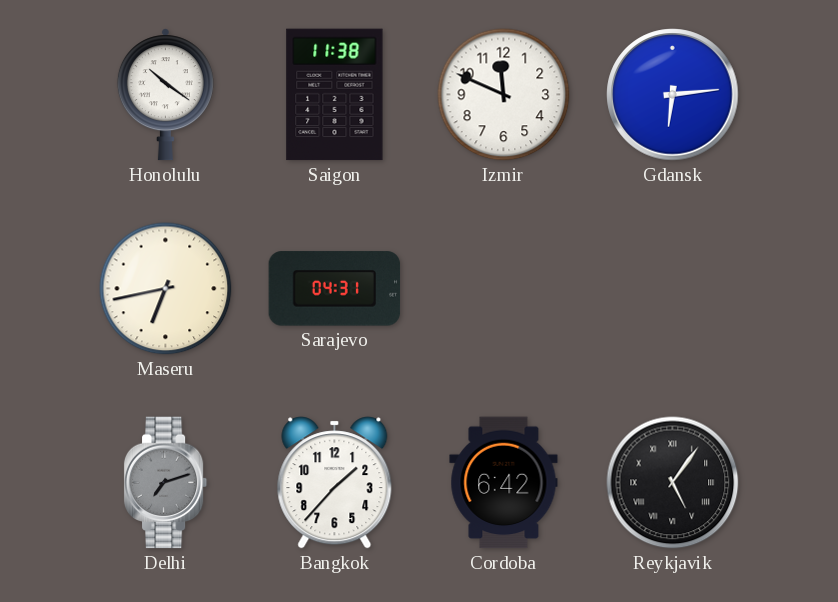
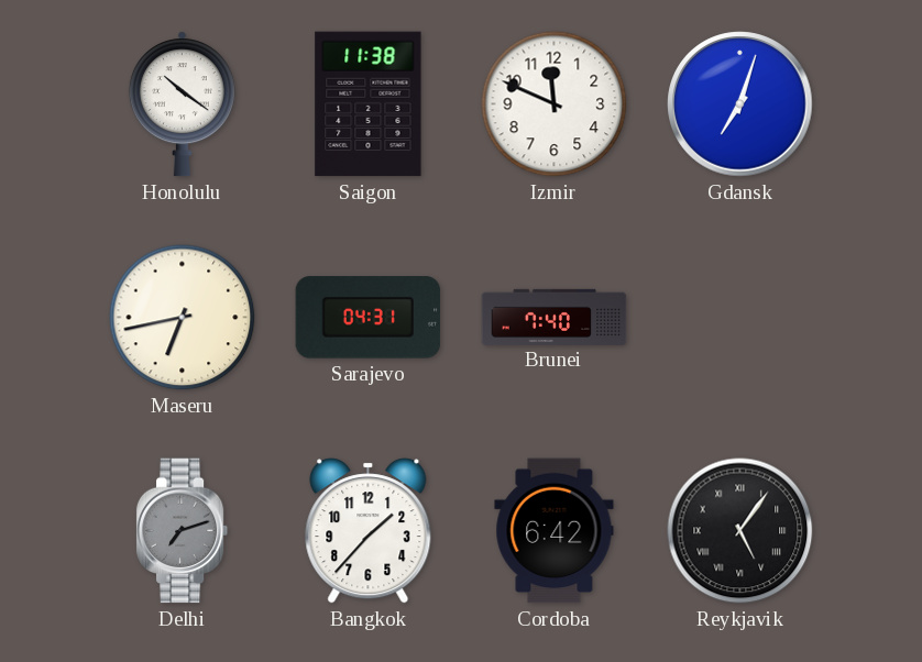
Gdansk: 6:14 -> 7:03
Brunei: none -> 7:40
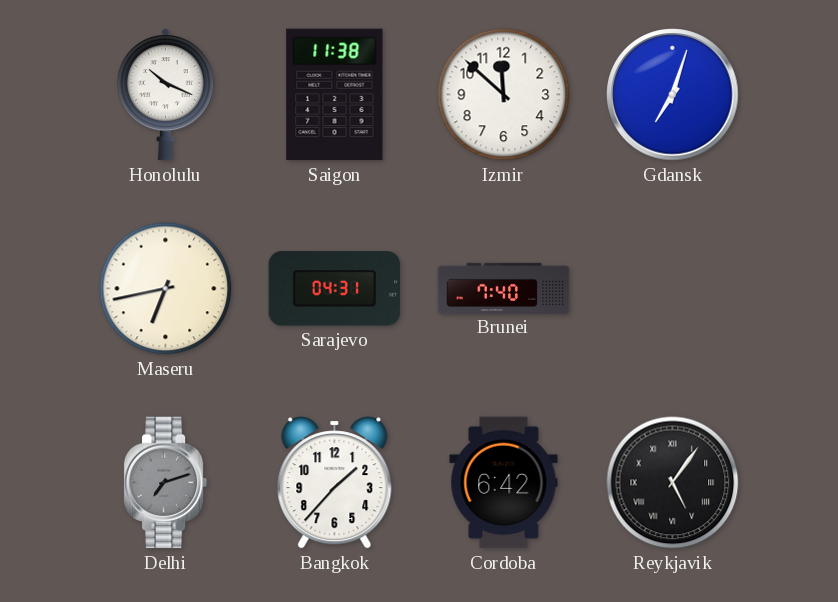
Honolulu: 10:21 -> 10:19
Izmir: 11:49 -> 11:52
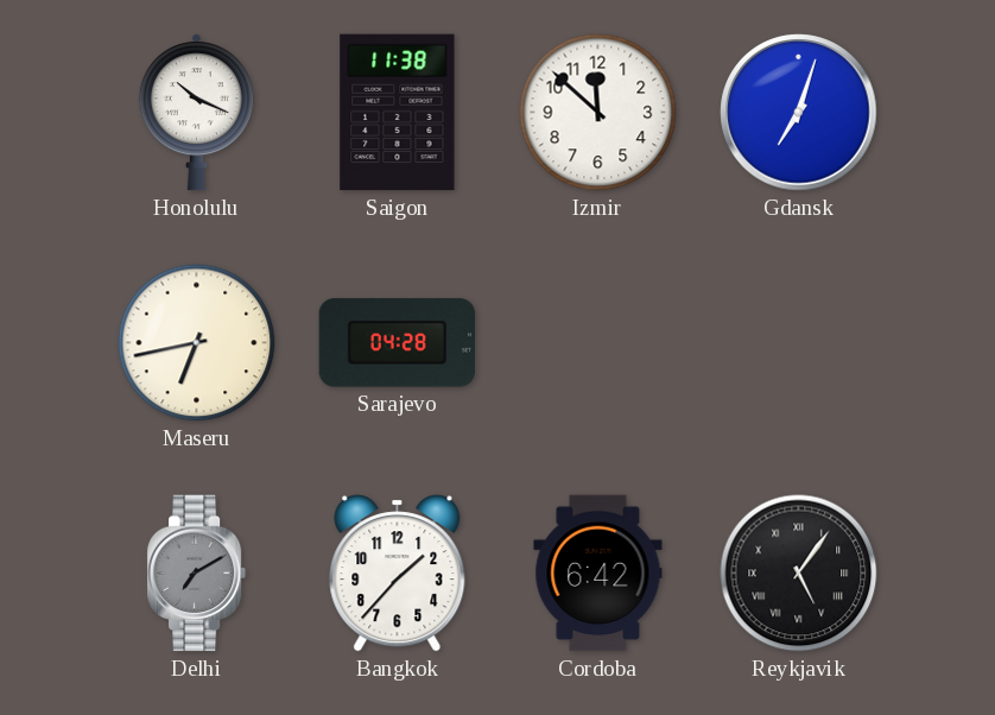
Sarajevo: 04:31 -> 04:28
Brunei: 7:40 -> none
Delhi: 7:12 -> 7:10
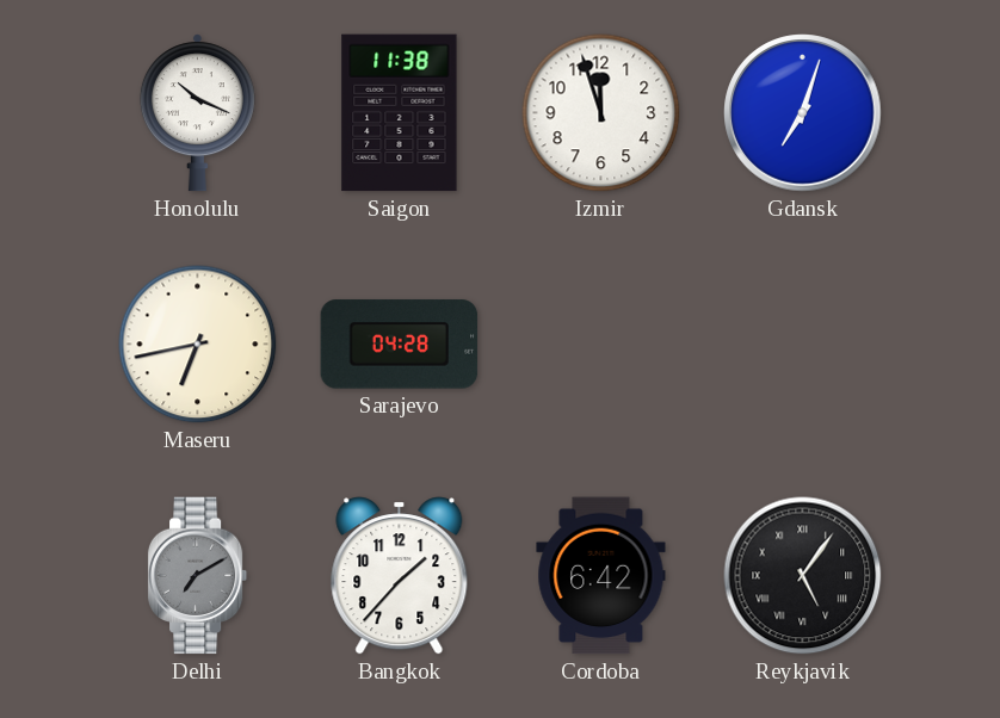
Izmir: 11:52 -> 11:57
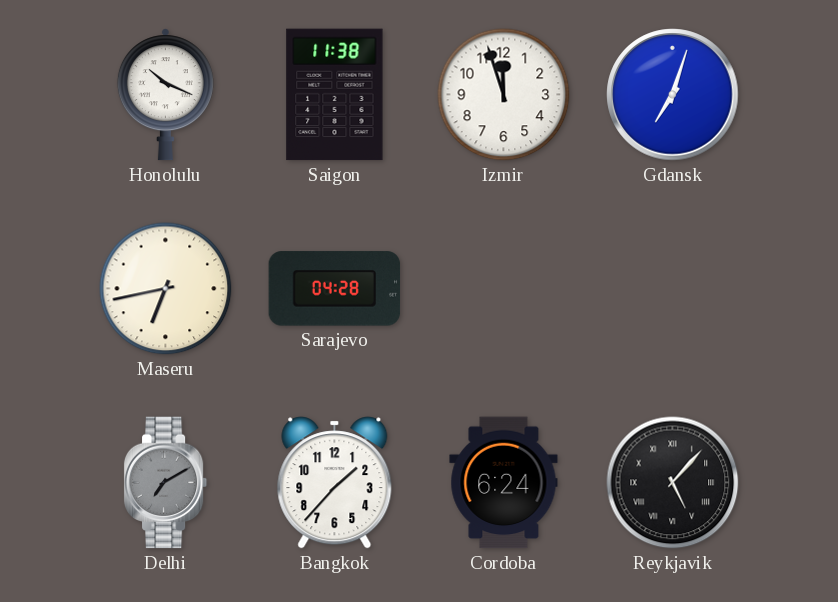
Cordoba: 6:42 -> 6:24
Reykjavik: 5:06 -> 5:07
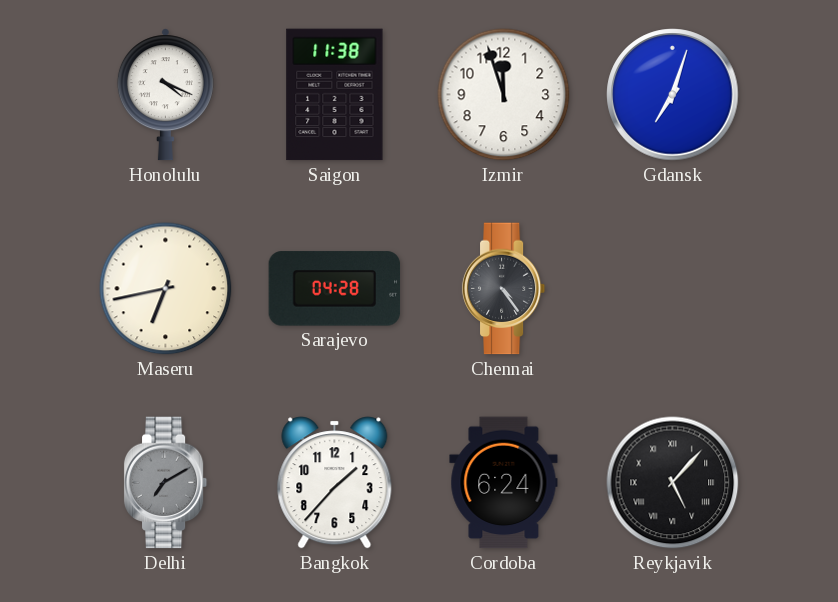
Honolulu: 10:19 -> 4:19
Chennai: none -> 4:24
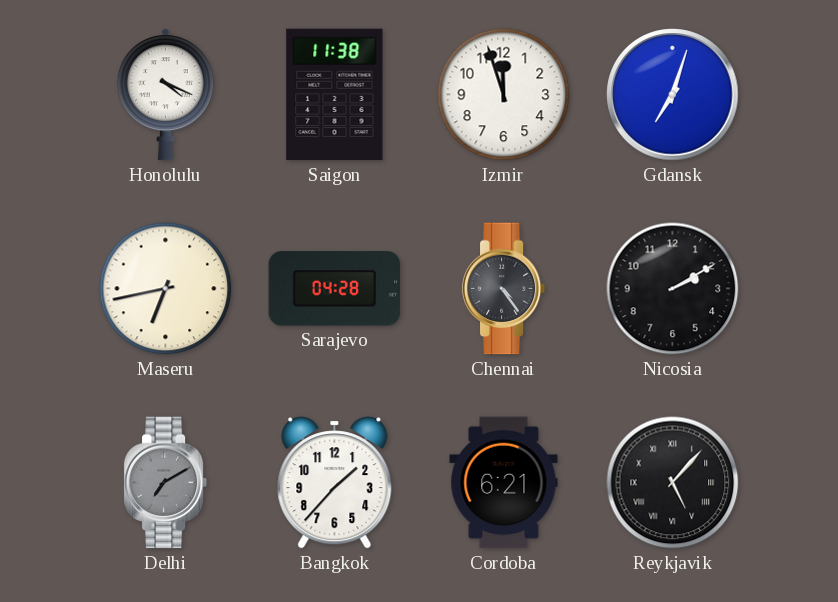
Nicosia: none -> 2:10
Cordoba: 6:24 -> 6:21
